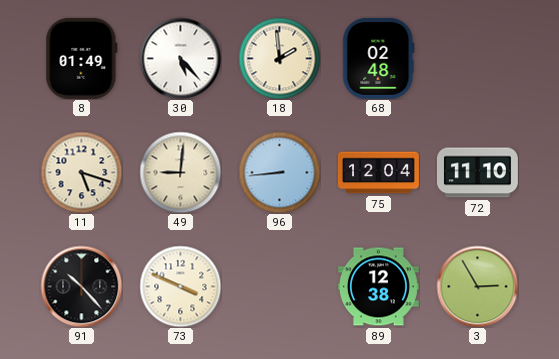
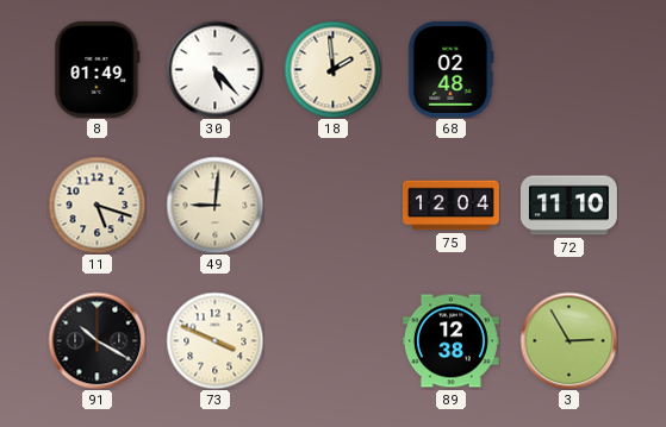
96: 8:44 -> none
91: 10:23 -> 10:20
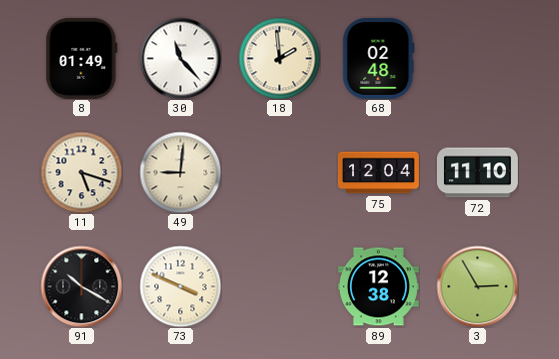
30: 5:23 -> 11:23
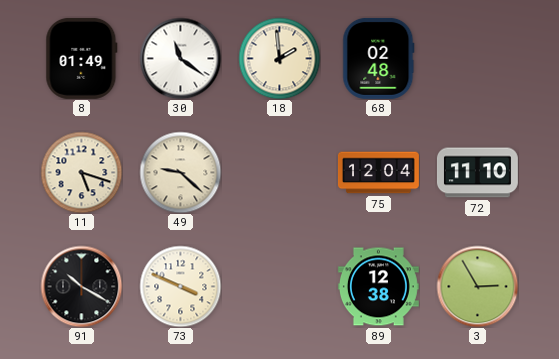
30: 11:23 -> 11:21
49: 9:01 -> 9:22
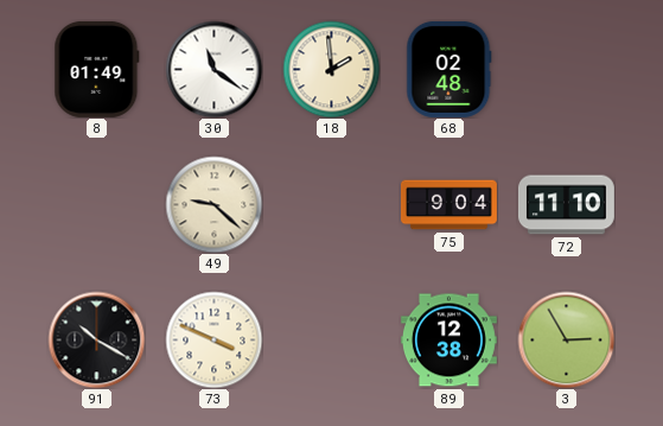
11: 5:18 -> none
75: 12:04 -> 9:04
